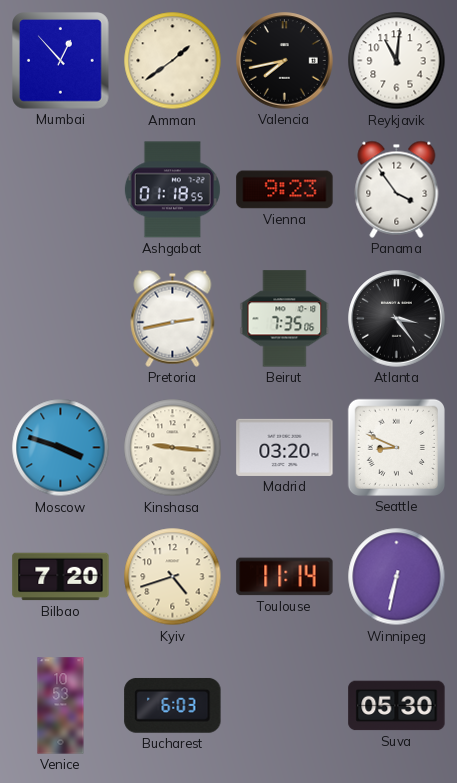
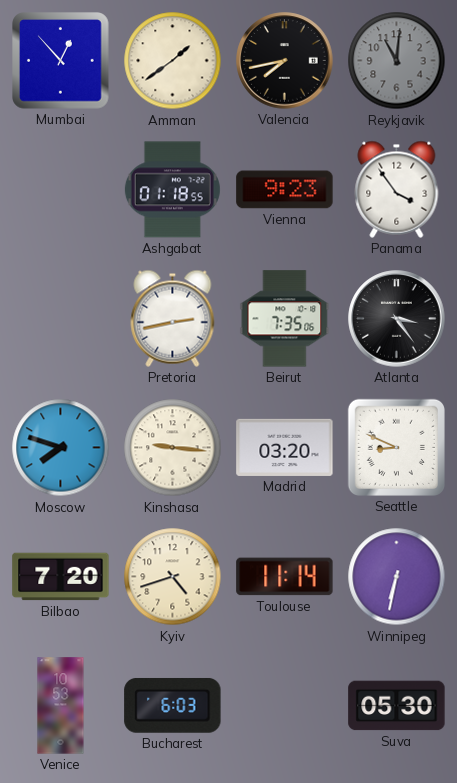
Reykjavik dial: white -> grey
Moscow: 3:48 -> 7:48
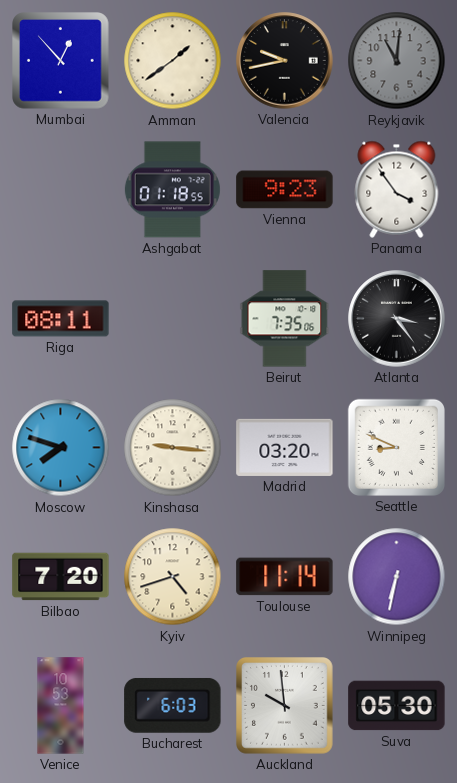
Valencia: 7:43 -> 9:43
Riga: none -> 08:11
Pretoria: 2:43 -> none
Auckland: none -> 9:59
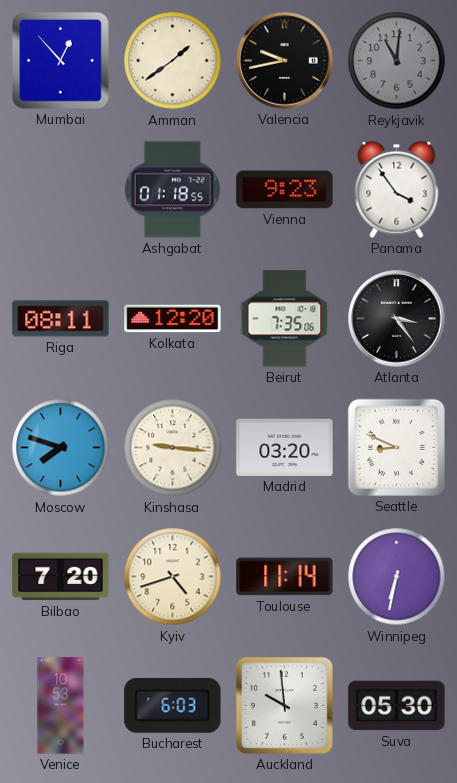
Kolkata: none -> 12:20
